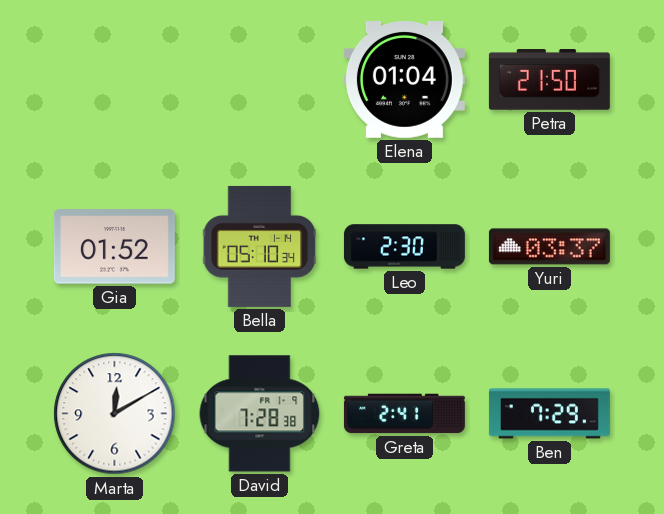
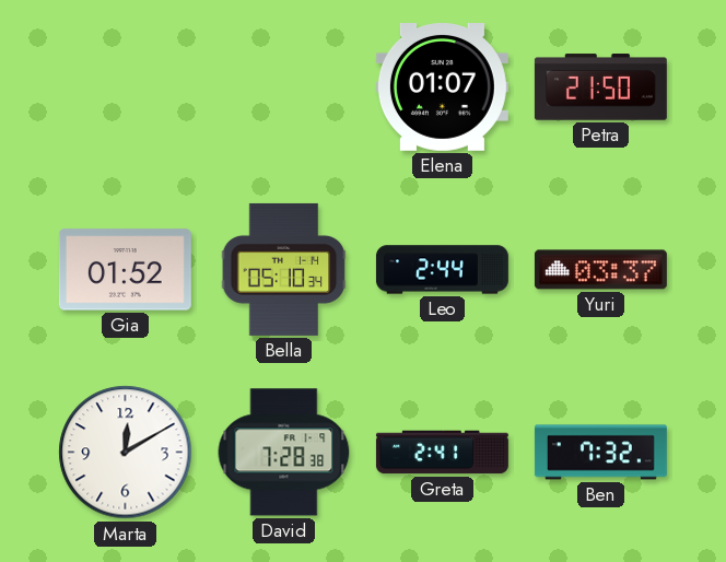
Elena: 01:04 -> 01:07
Leo: 2:30 -> 2:44
Ben: 7:29 -> 7:32
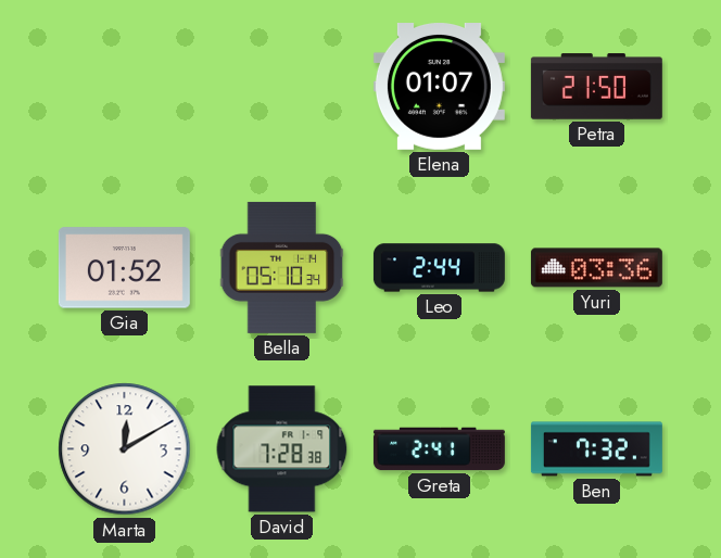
Yuri: 03:37 -> 03:36
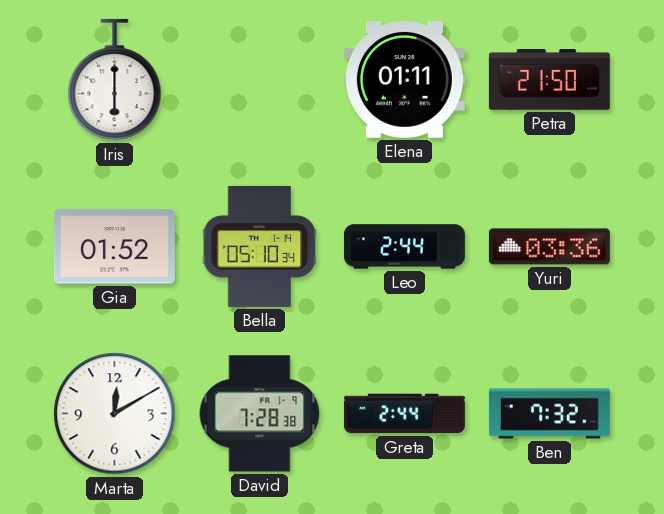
Iris: none -> 6:00
Elena: 01:07 -> 01:11
Greta: 2:41 -> 2:44
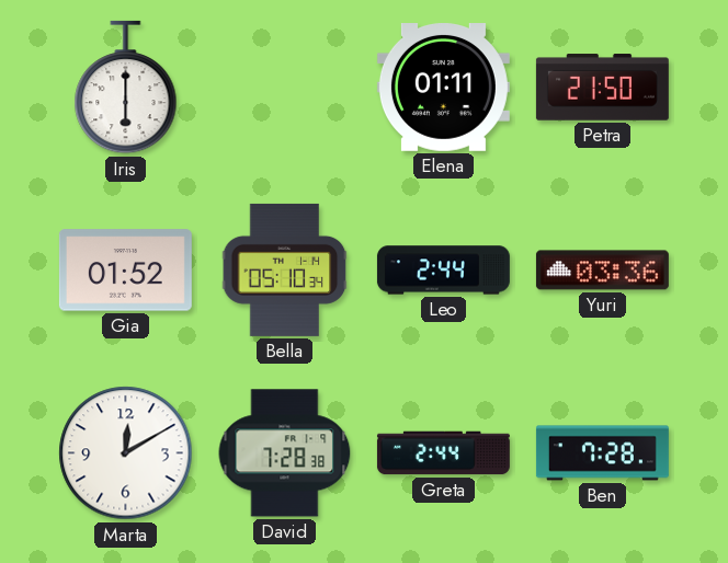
Ben: 7:32 -> 7:28
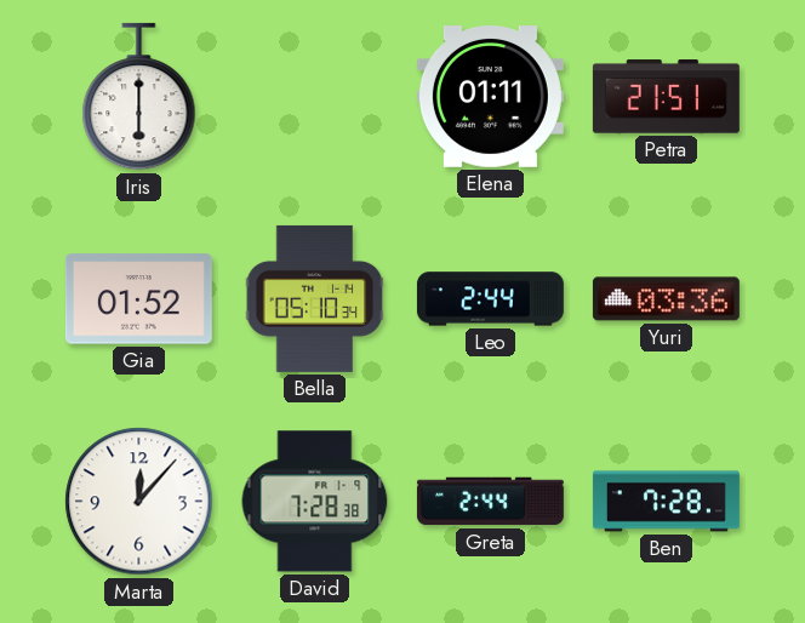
Petra: 21:50 -> 21:51
Marta: 12:10 -> 12:07
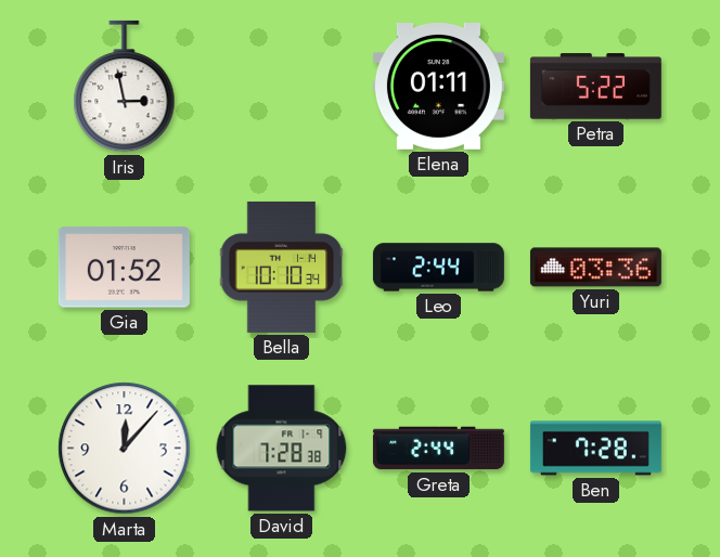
Iris: 6:00 -> 2:58
Petra: 21:51 -> 5:22
Bella: 05:10 -> 10:10
